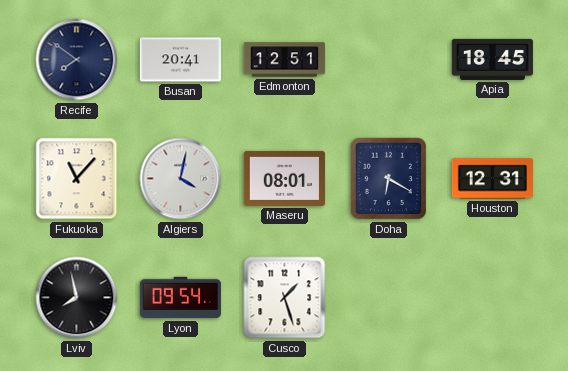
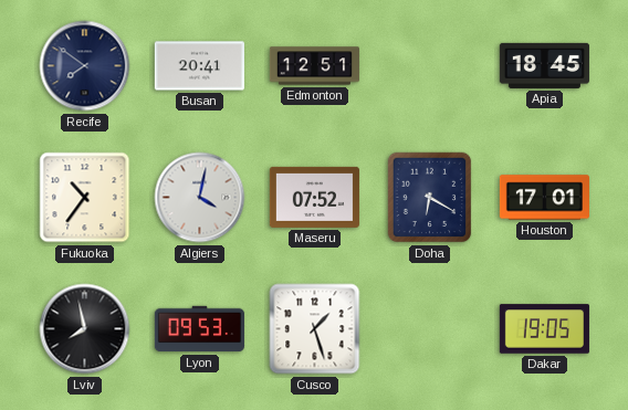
Fukuoka: 11:07 -> 10:36
Maseru: 08:01 -> 07:52
Houston: 12:31 -> 17:01
Lyon: 09:54 -> 09:53
Dakar: none -> 19:05
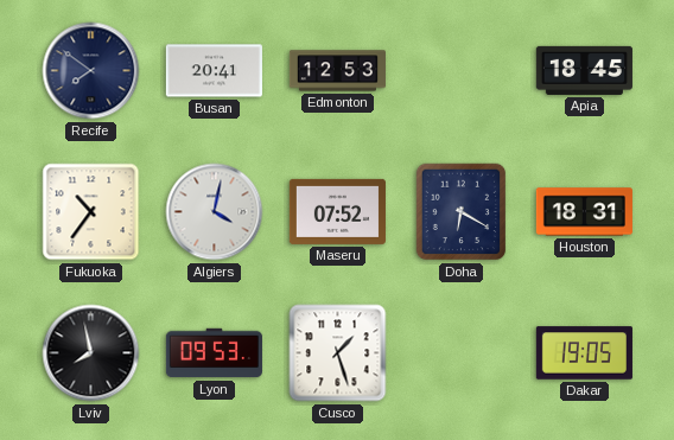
Edmonton: 12:51 -> 12:53
Houston: 17:01 -> 18:31
